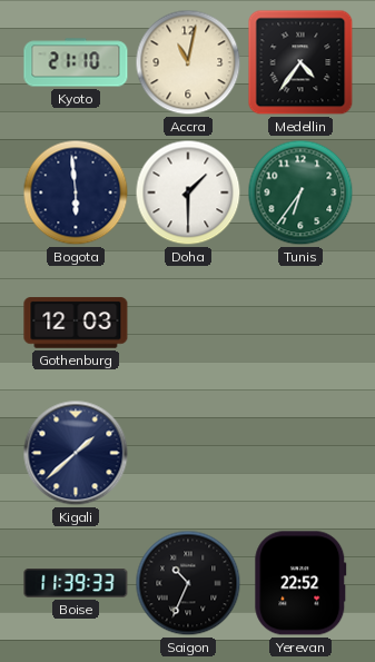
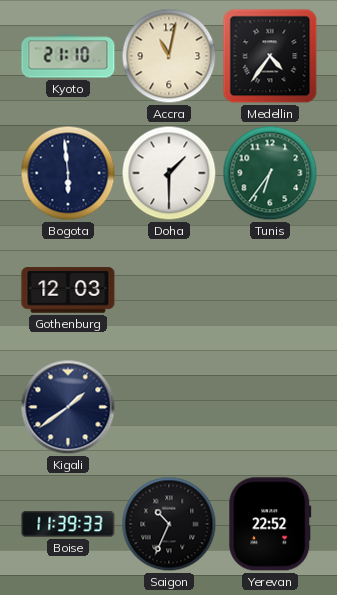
Kigali: 1:38 -> 1:39
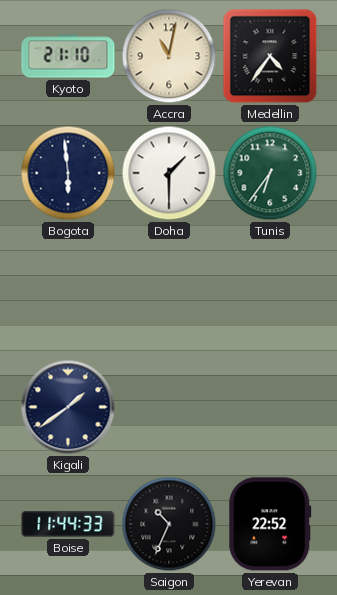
Gothenburg: 12:03 -> none
Boise: 11:39 -> 11:44
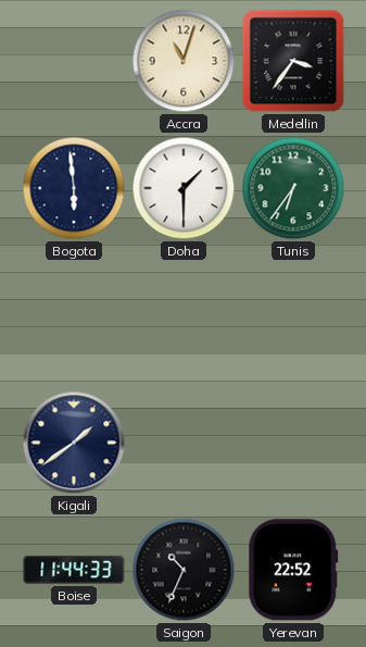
Kyoto: 21:10 -> none
Accra: 11:02 -> 11:03
Medellin: 4:36 -> 3:36
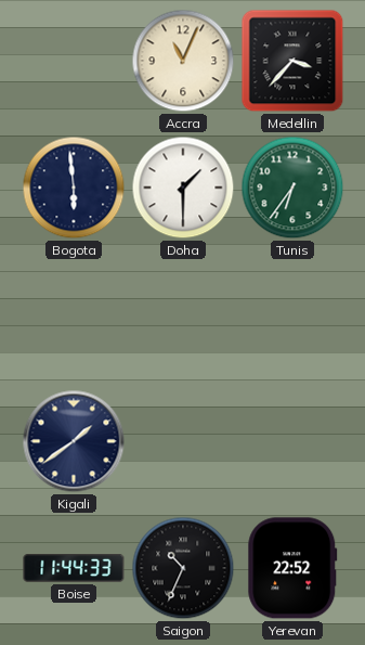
Accra: 11:03 -> 11:04
Medellin: 3:36 -> 3:37
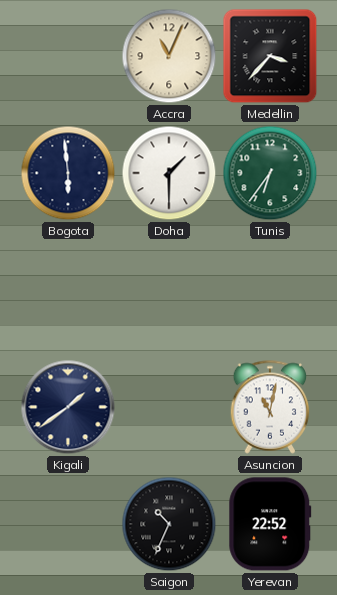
Asuncion: none -> 11:02
Boise: 11:44 -> none
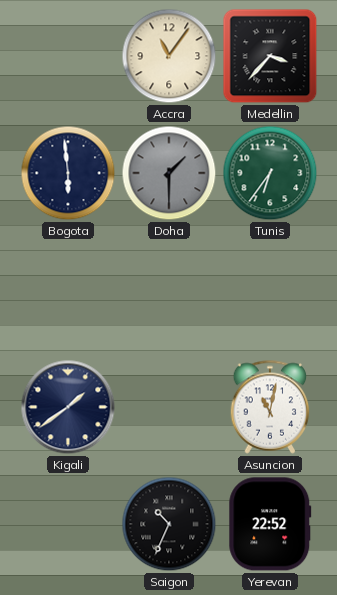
Accra: 11:04 -> 11:06
Doha dial: white -> grey
